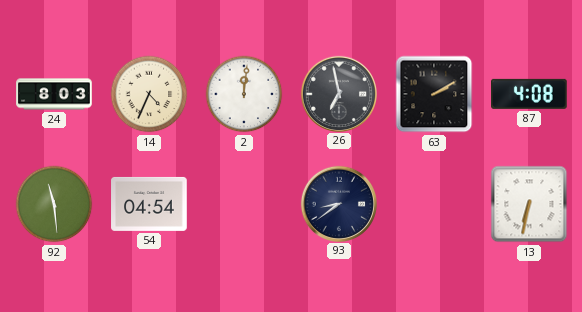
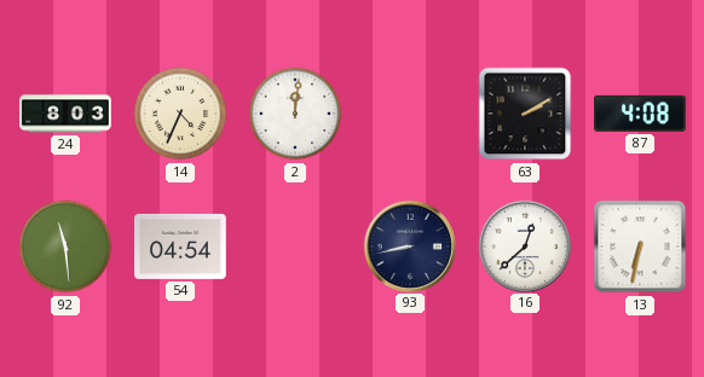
26: 6:58 -> none
93: 8:39 -> 8:43
16: none -> 12:38
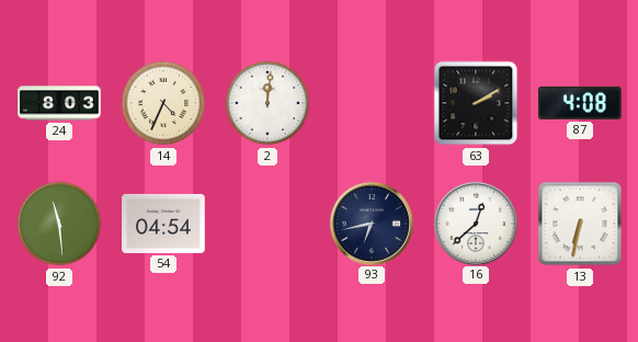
93: 8:43 -> 6:43
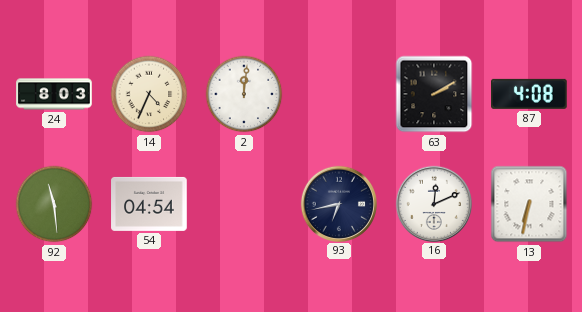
16: 12:38 -> 12:11
